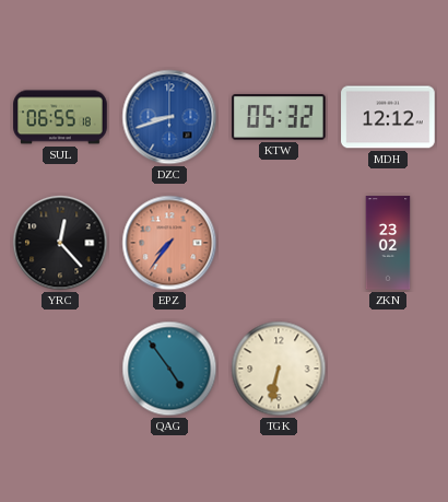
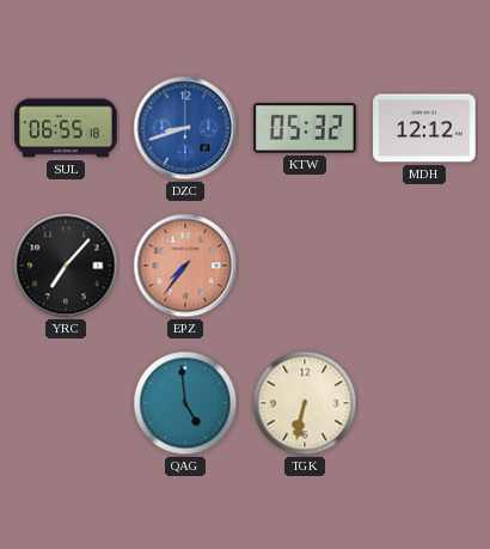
YRC: 12:23 -> 7:07
ZKN: 23:02 -> none
QAG: 4:54 -> 4:59
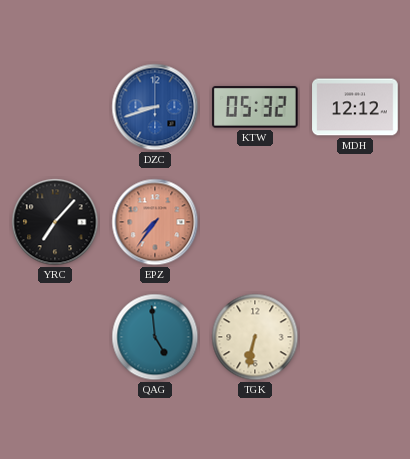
SUL: 06:55 -> none
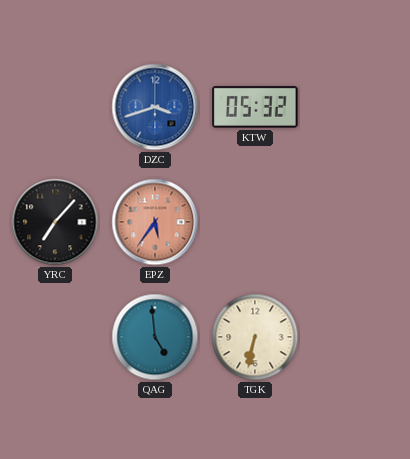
DZC: 8:42 -> 3:42
MDH: 12:12 -> none
EPZ: 7:36 -> 5:36
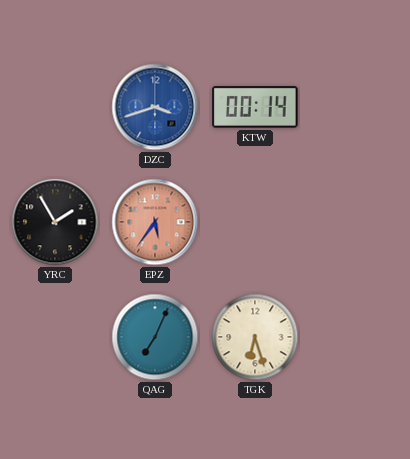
KTW: 05:32 -> 00:14
YRC: 7:07 -> 1:55
QAG: 4:59 -> 7:04
TGK: 6:32 -> 6:27
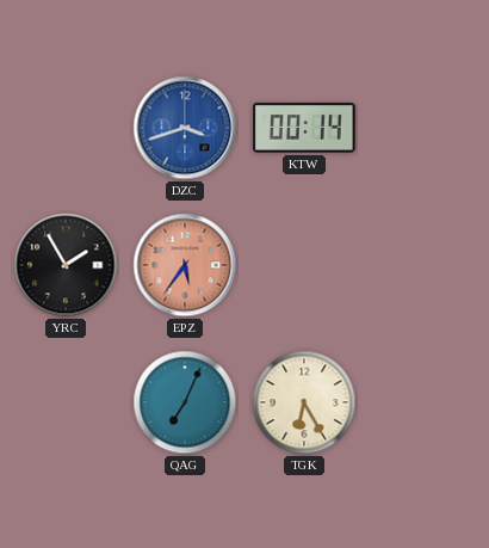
TGK: 6:27 -> 6:25
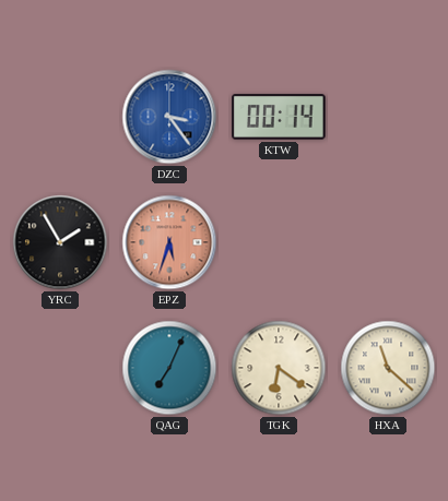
DZC: 3:42 -> 3:24
EPZ: 5:36 -> 5:33
TGK: 6:25 -> 6:21
HXA: none -> 11:22
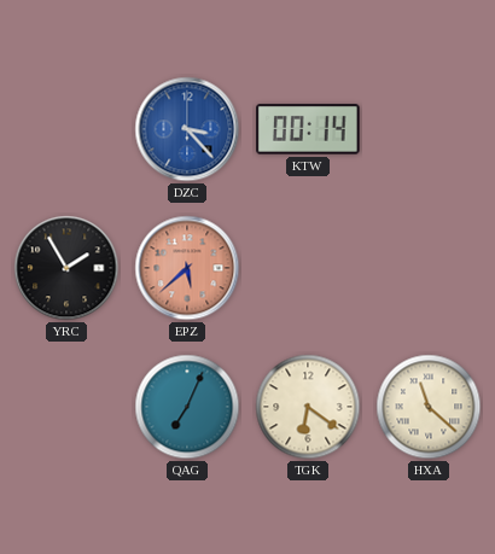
DZC: 3:24 -> 3:23
EPZ: 5:33 -> 5:38
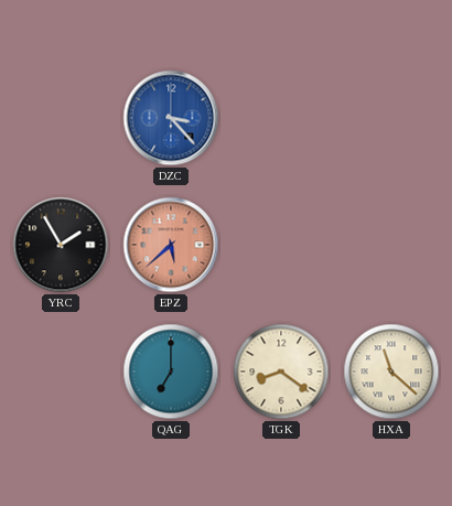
KTW: 00:14 -> none
QAG: 7:04 -> 7:00
TGK: 6:21 -> 8:21
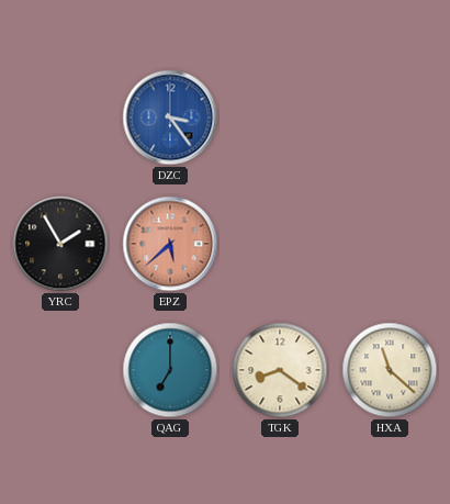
DZC: 3:23 -> 3:24
